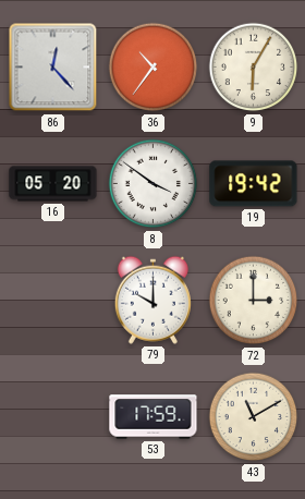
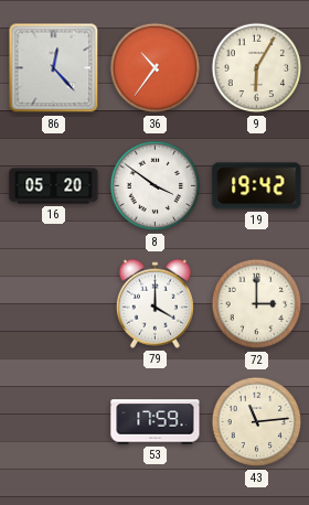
79: 10:00 -> 4:00
43: 11:10 -> 11:14
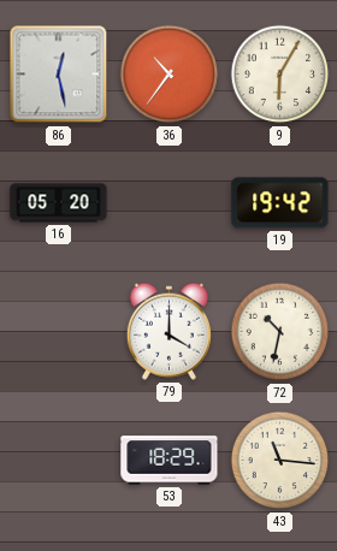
86: 12:23 -> 12:28
8: 3:51 -> none
72: 3:00 -> 10:32
53: 17:59 -> 18:29
43: 11:14 -> 11:16
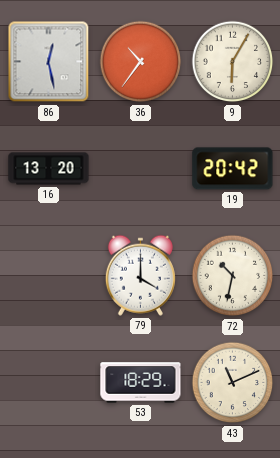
16: 05:20 -> 13:20
19: 19:42 -> 20:42
43: 11:16 -> 11:11
